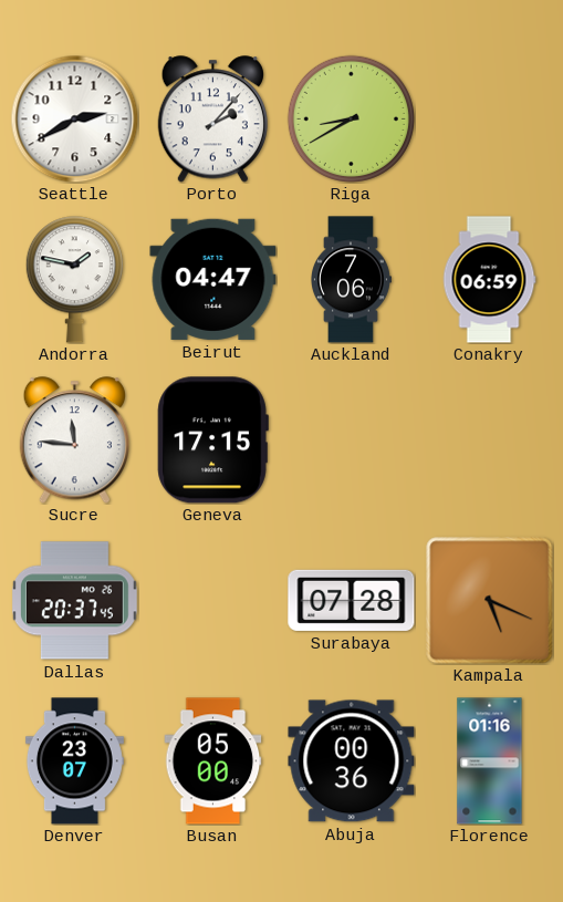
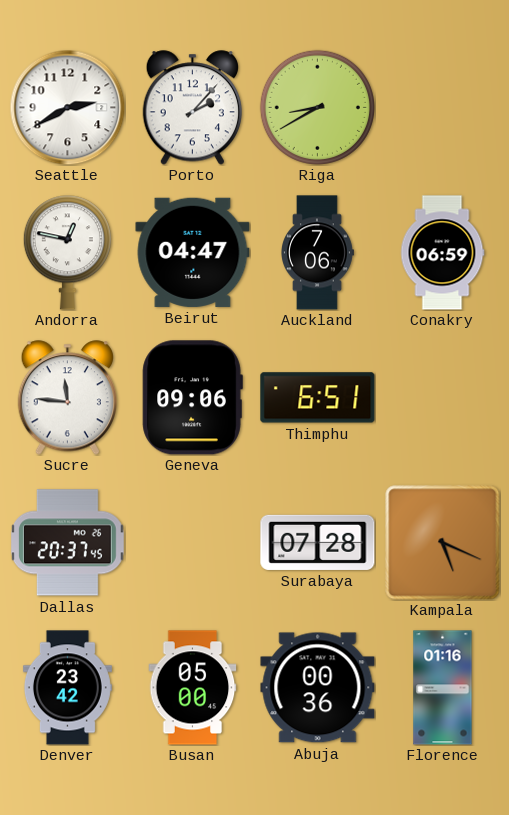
Andorra: 1:47 -> 12:47
Geneva: 17:15 -> 09:06
Thimphu: none -> 6:51
Denver: 23:07 -> 23:42
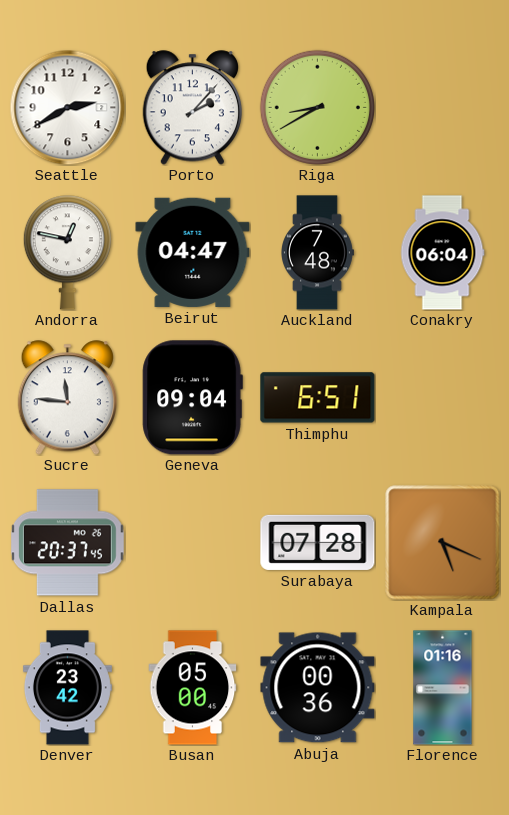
Auckland: 7:06 -> 7:48
Conakry: 06:59 -> 06:04
Geneva: 09:06 -> 09:04
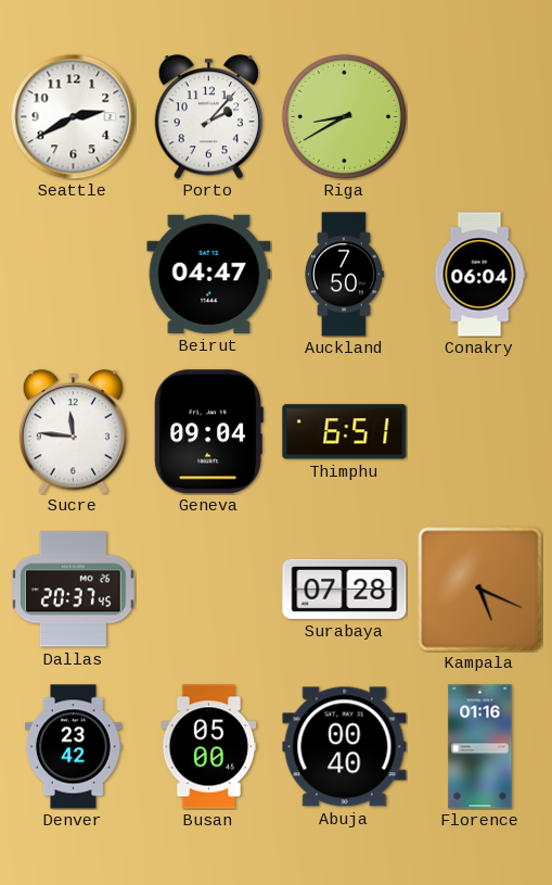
Andorra: 12:47 -> none
Auckland: 7:48 -> 7:50
Abuja: 00:36 -> 00:40
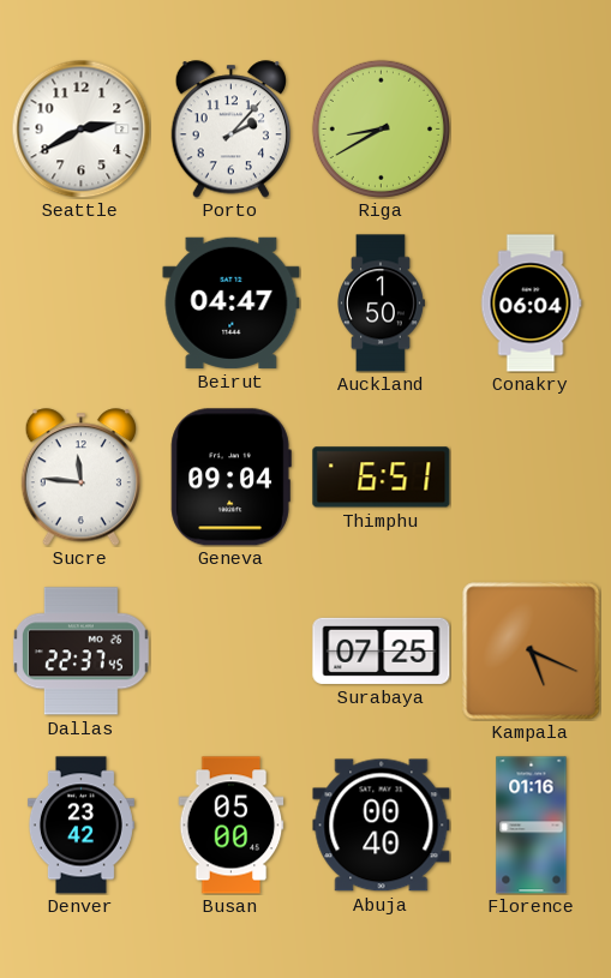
Auckland: 7:50 -> 1:50
Dallas: 20:37 -> 22:37
Surabaya: 07:28 -> 07:25
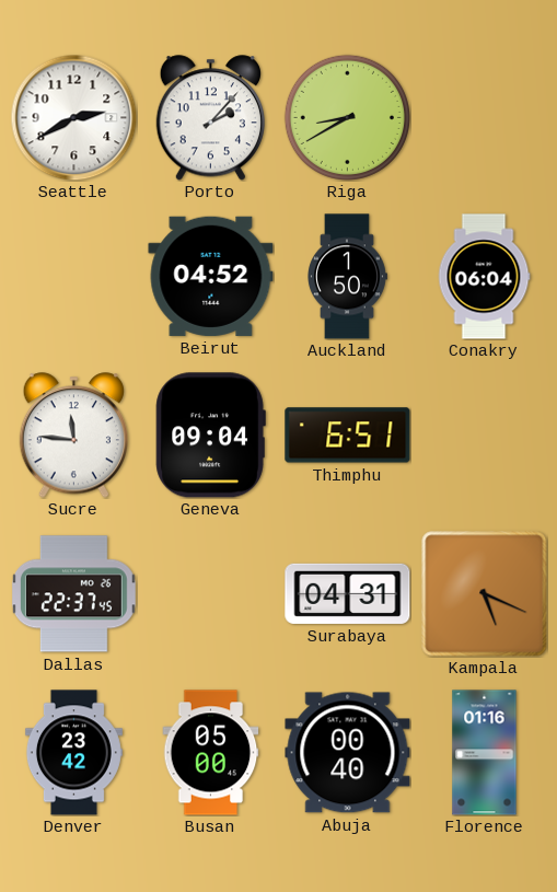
Beirut: 04:47 -> 04:52
Surabaya: 07:25 -> 04:31
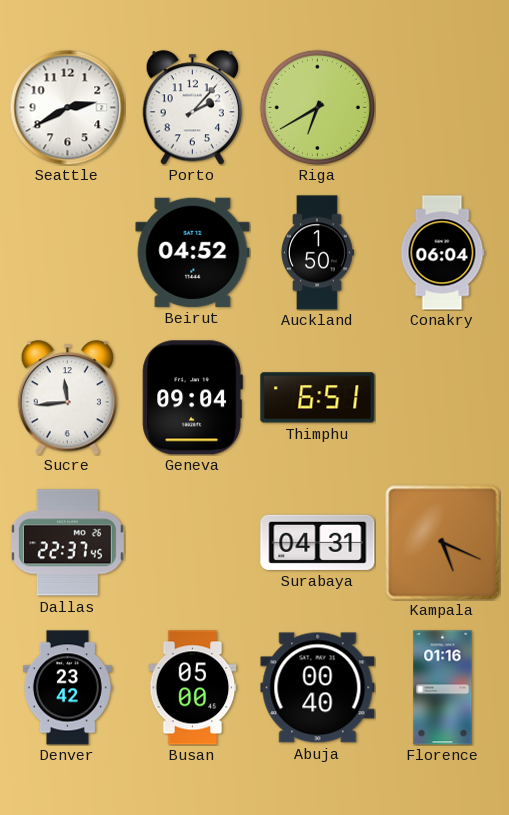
Riga: 8:40 -> 6:40
Sucre: 11:46 -> 11:44
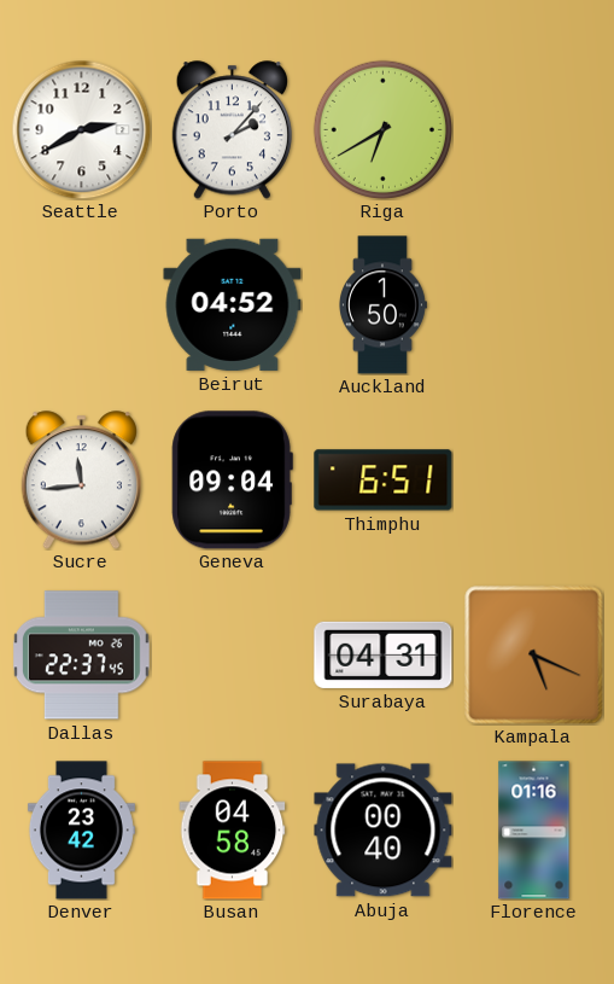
Conakry: 06:04 -> none
Busan: 05:00 -> 04:58
